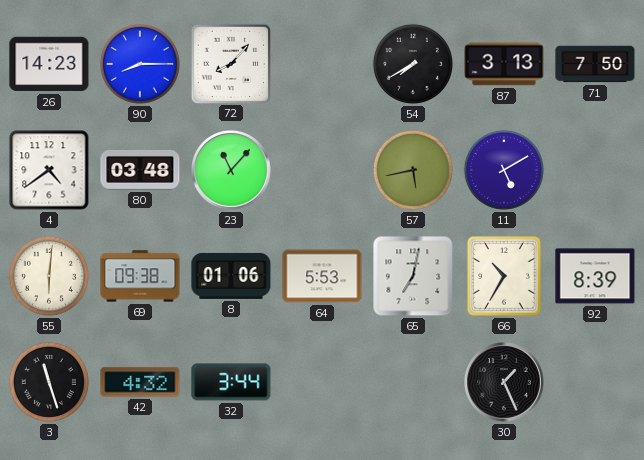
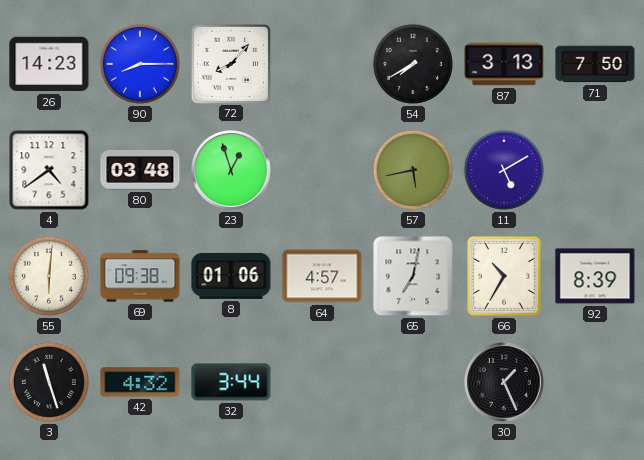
23: 11:07 -> 12:57
64: 5:53 -> 4:57
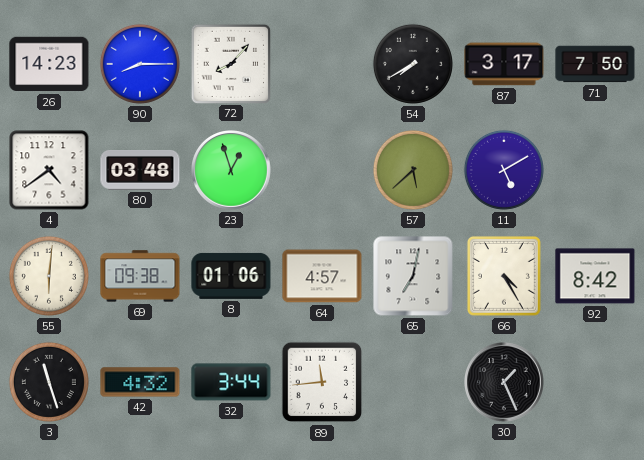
87: 3:13 -> 3:17
57: 5:43 -> 5:38
66: 10:35 -> 4:25
92: 8:39 -> 8:42
89: none -> 11:44
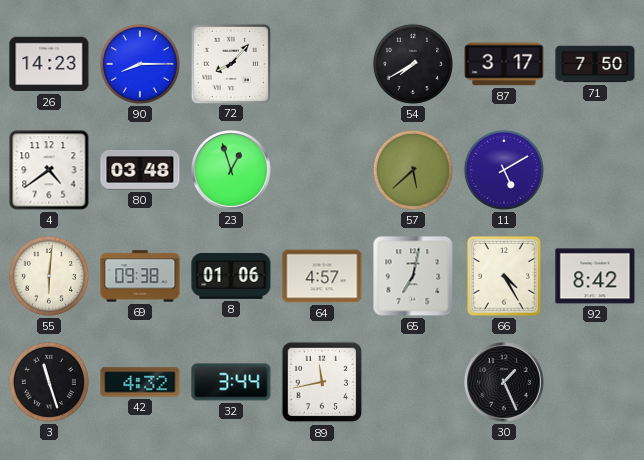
89: 11:44 -> 11:43
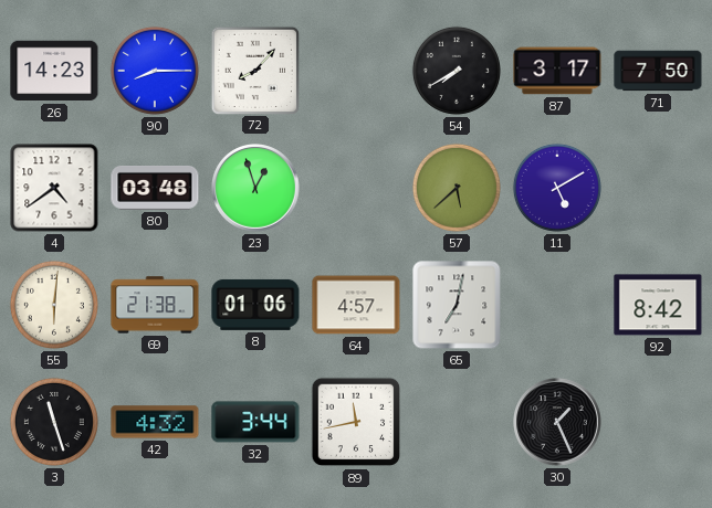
69: 09:38 -> 21:38
66: 4:25 -> none
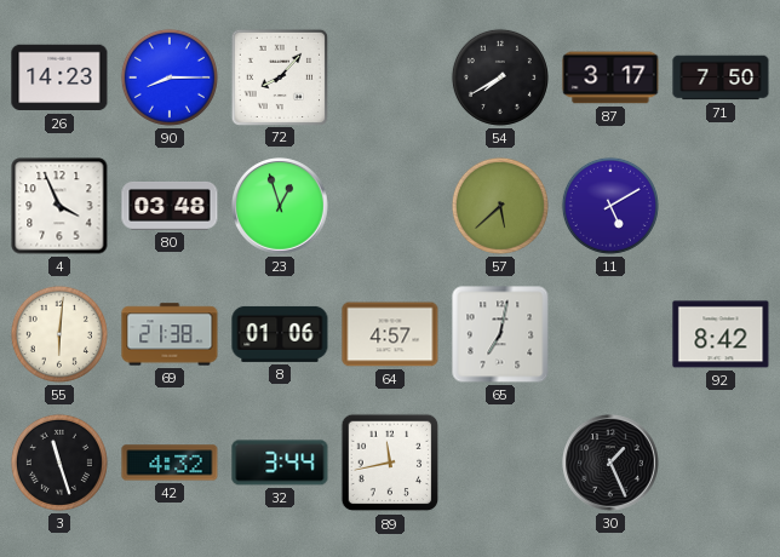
4: 4:39 -> 3:56
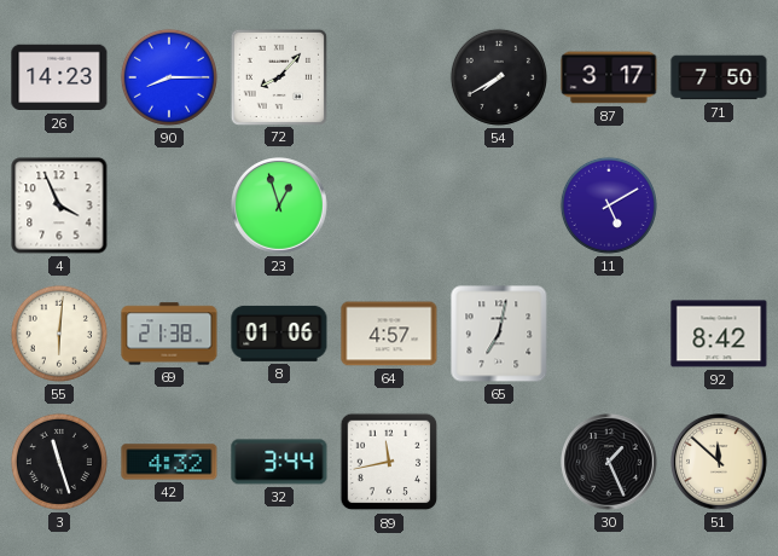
80: 03:48 -> none
57: 5:38 -> none
51: none -> 11:52
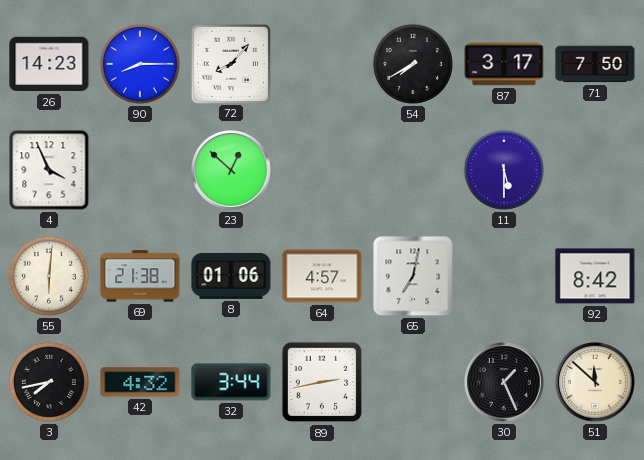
23: 12:57 -> 12:52
11: 5:10 -> 5:30
3: 11:27 -> 7:43
89: 11:43 -> 2:43
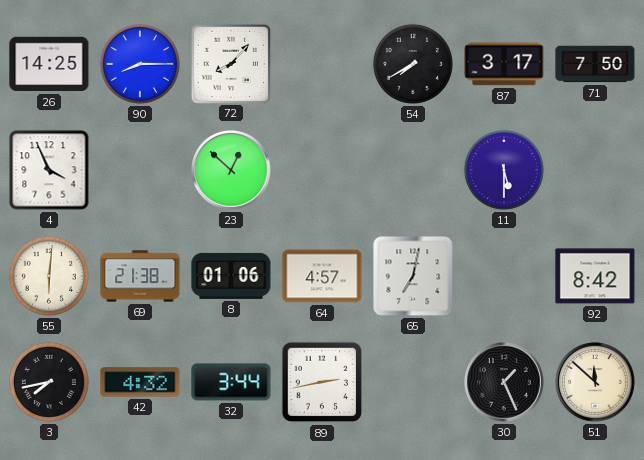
26: 14:23 -> 14:25
